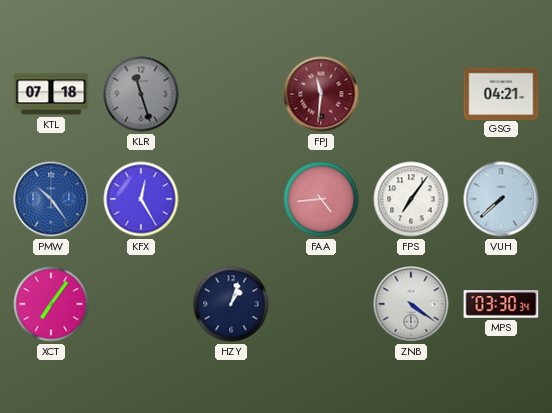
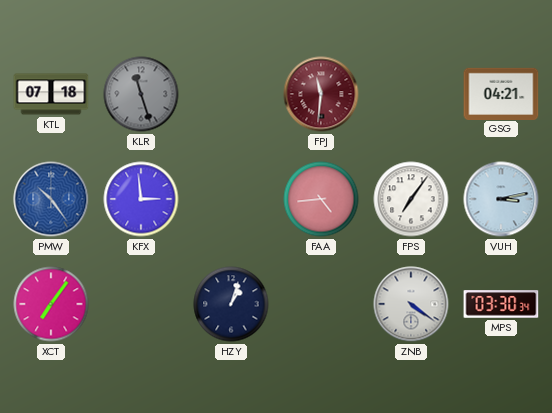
KFX: 12:25 -> 2:59
VUH: 7:38 -> 3:13
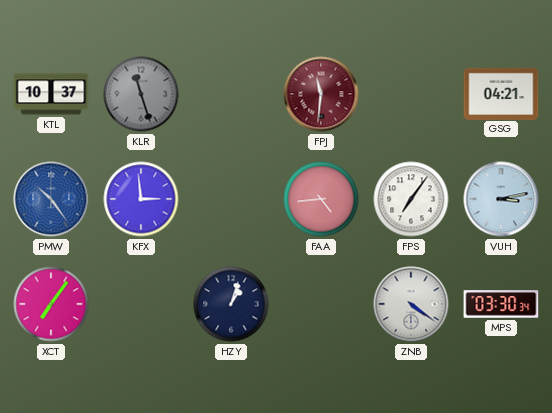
KTL: 07:18 -> 10:37
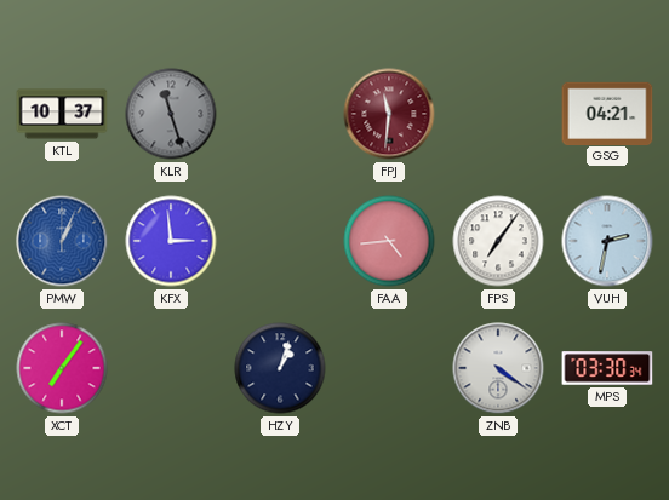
PMW: 10:24 -> 1:04
VUH: 3:13 -> 2:32
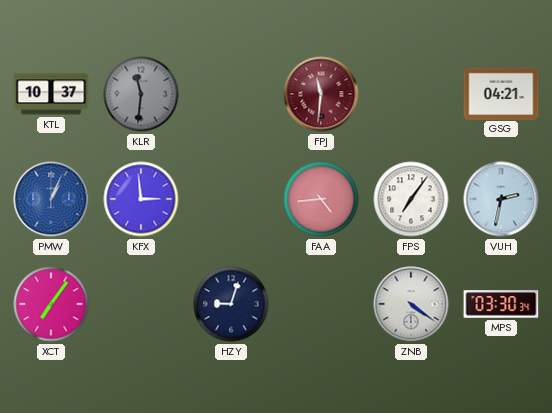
KLR: 11:27 -> 11:31
HZY: 1:03 -> 9:03
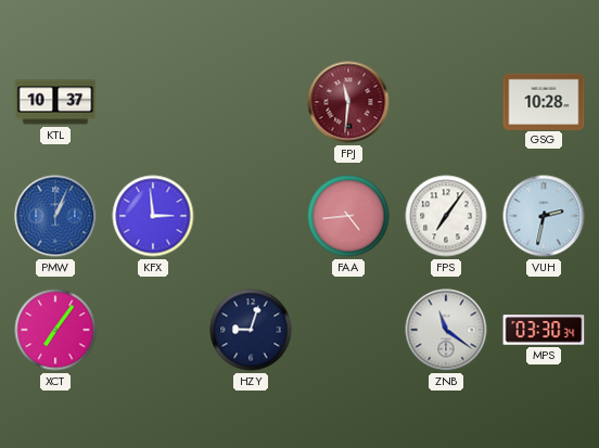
KLR: 11:31 -> none
GSG: 04:21 -> 10:28
ZNB: 4:21 -> 11:21
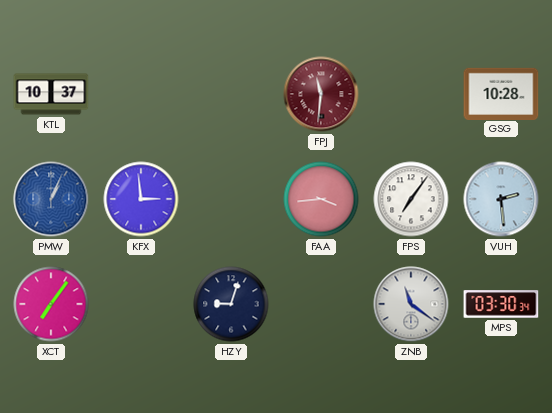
FAA: 4:44 -> 3:44
VUH: 2:32 -> 2:29
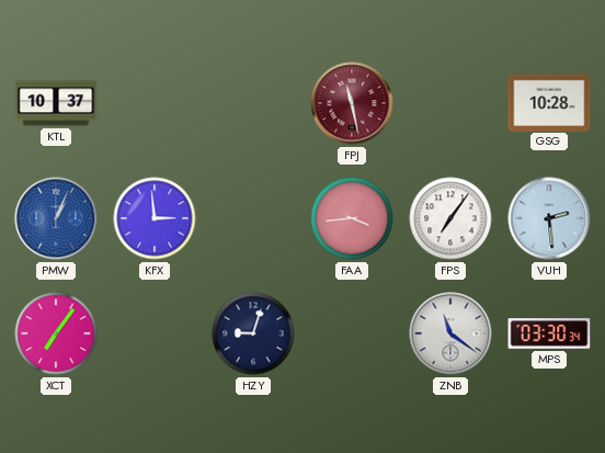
FPJ: 11:31 -> 11:28
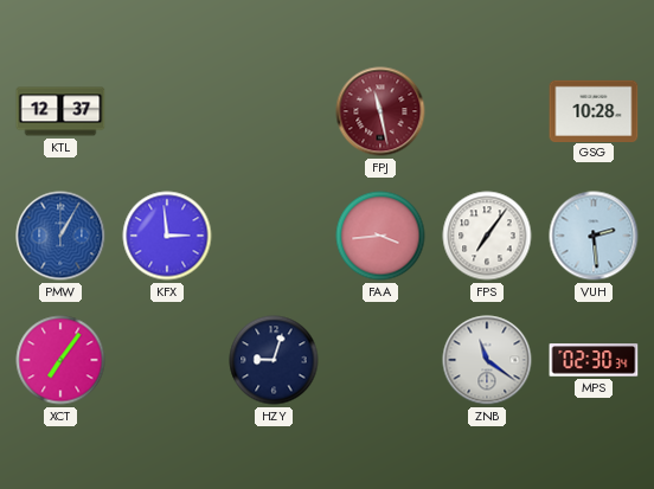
KTL: 10:37 -> 12:37
PMW: 1:04 -> 1:05
MPS: 03:30 -> 02:30
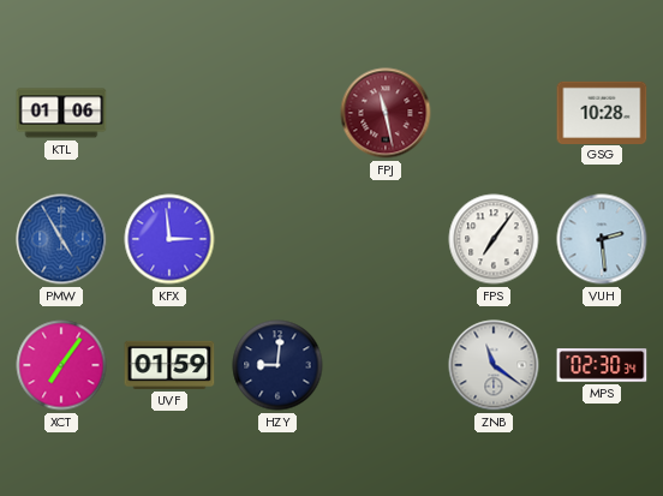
KTL: 12:37 -> 01:06
PMW: 1:05 -> 4:55
FAA: 3:44 -> none
UVF: none -> 01:59
HZY: 9:03 -> 9:01
